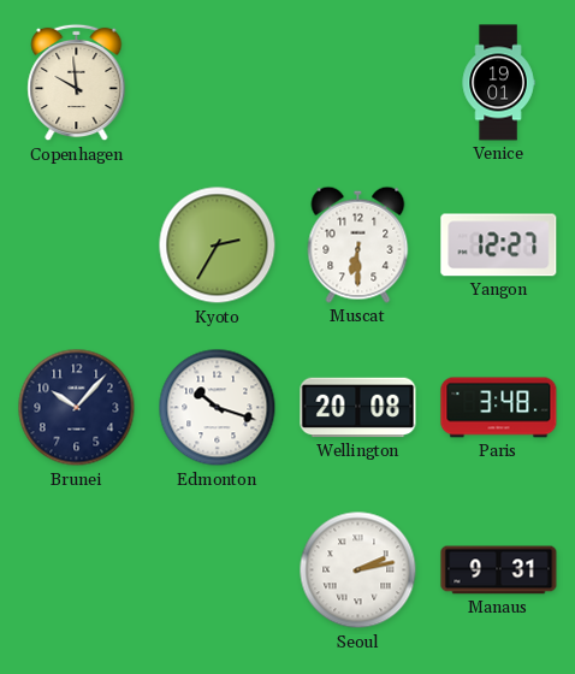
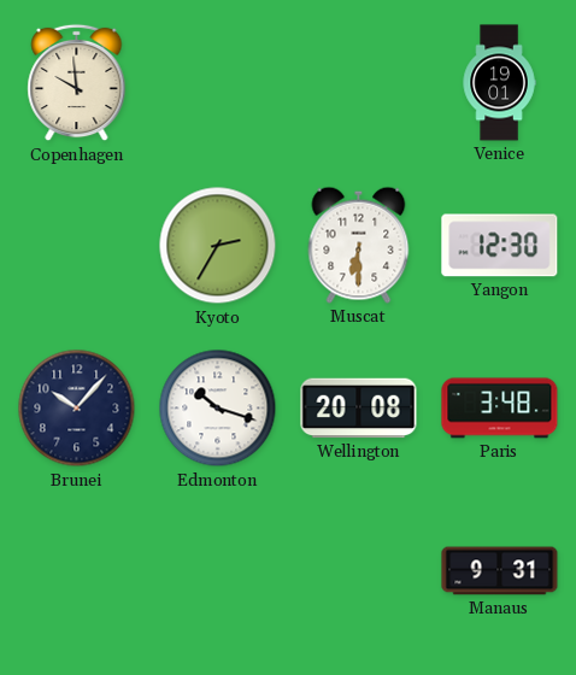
Yangon: 12:27 -> 12:30
Seoul: 2:13 -> none
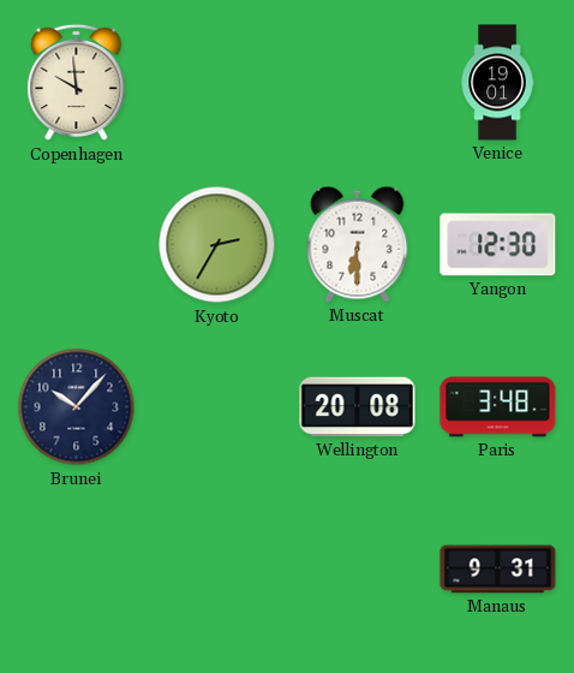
Edmonton: 10:18 -> none
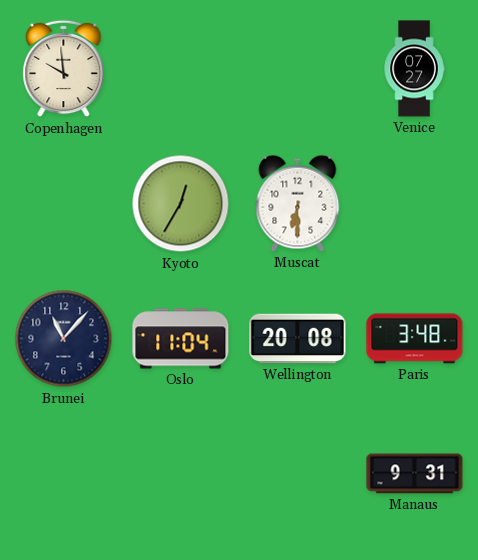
Venice: 19:01 -> 07:27
Kyoto: 2:35 -> 12:35
Yangon: 12:30 -> none
Brunei: 10:07 -> 11:07
Oslo: none -> 11:04
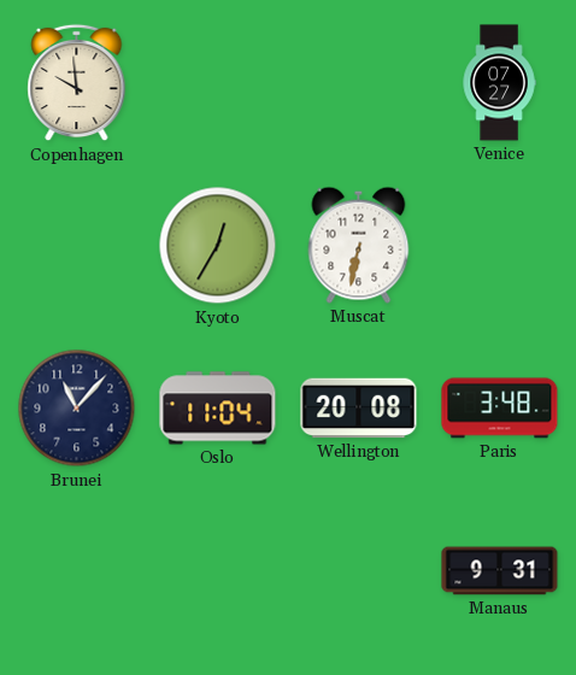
Muscat: 6:30 -> 6:32
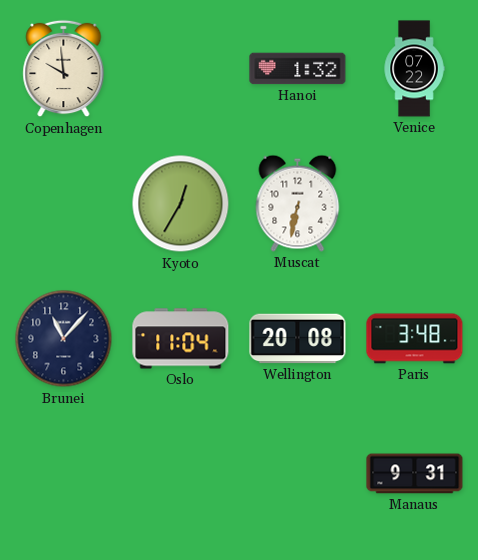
Hanoi: none -> 1:32
Venice: 07:27 -> 07:22
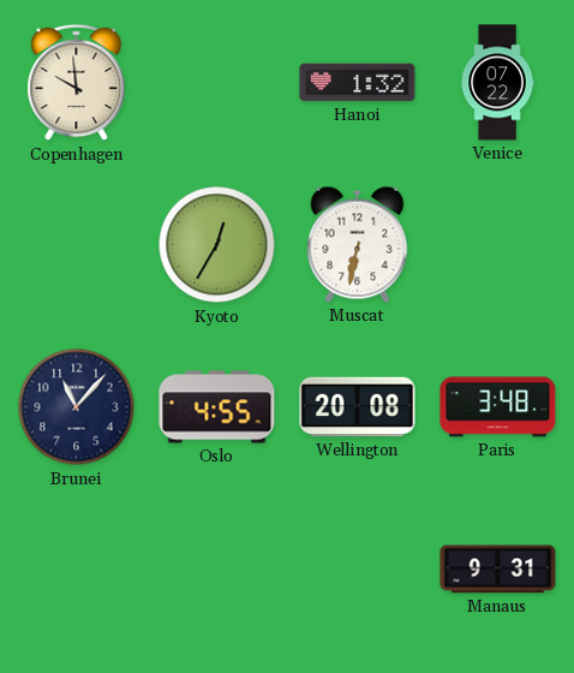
Oslo: 11:04 -> 4:55
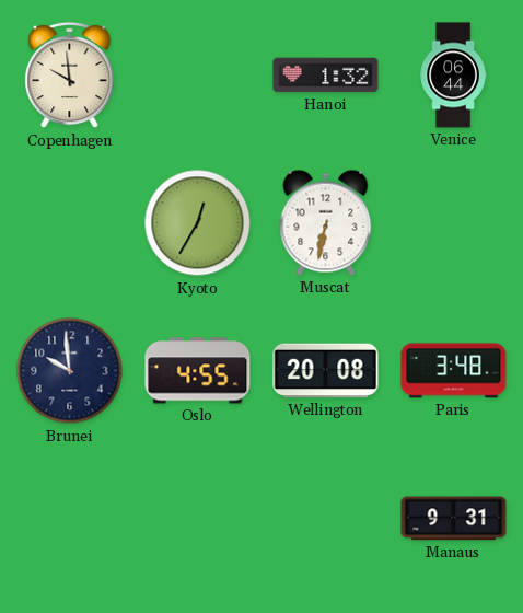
Venice: 07:22 -> 06:44
Brunei: 11:07 -> 9:59
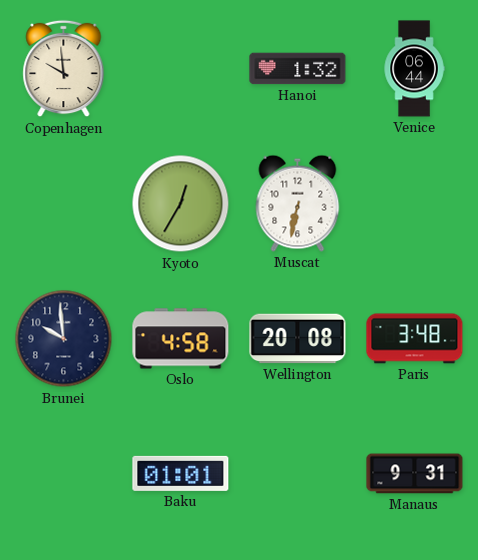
Oslo: 4:55 -> 4:58
Baku: none -> 01:01
